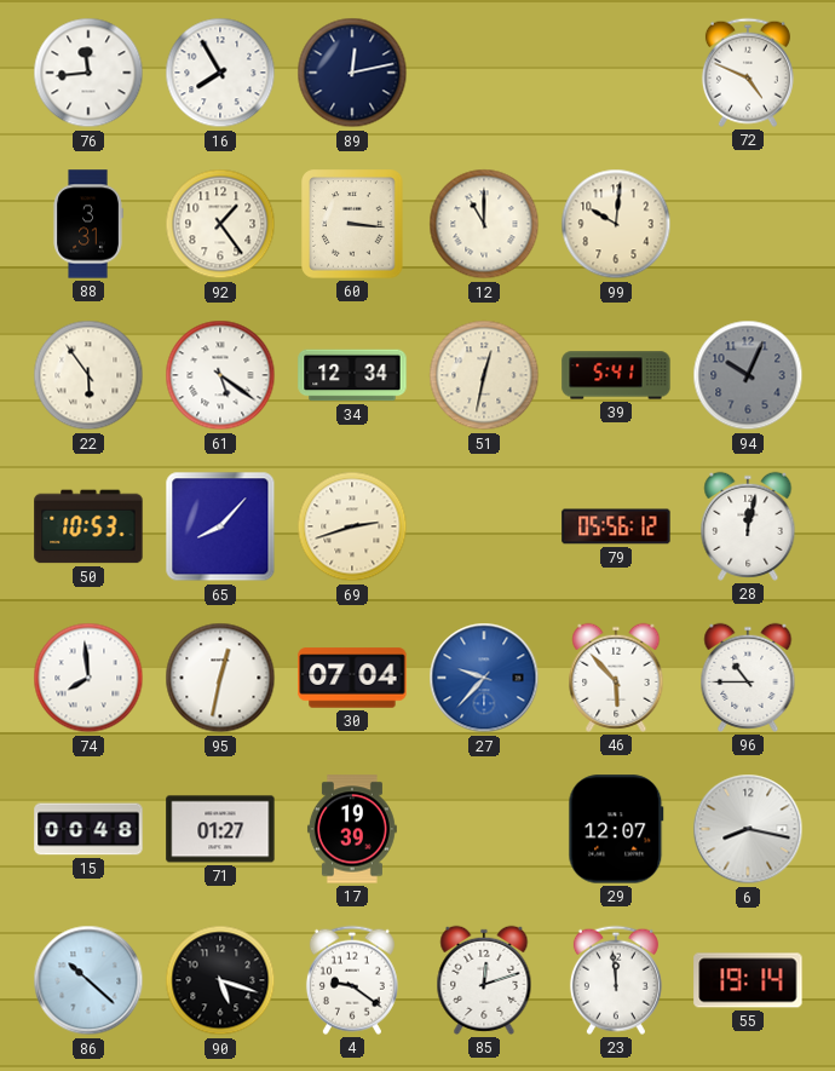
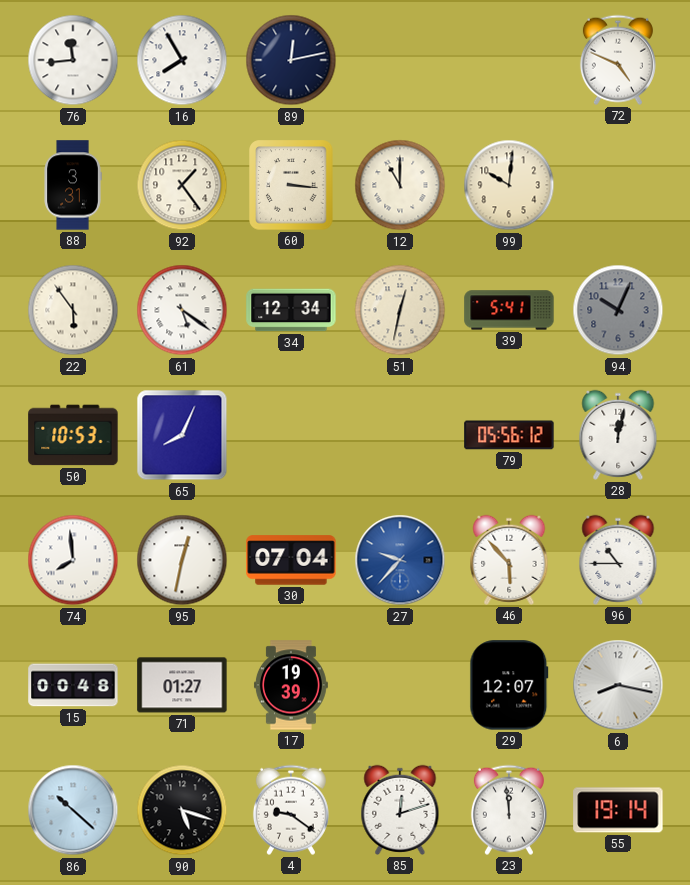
65: 8:07 -> 8:04
69: 2:42 -> none
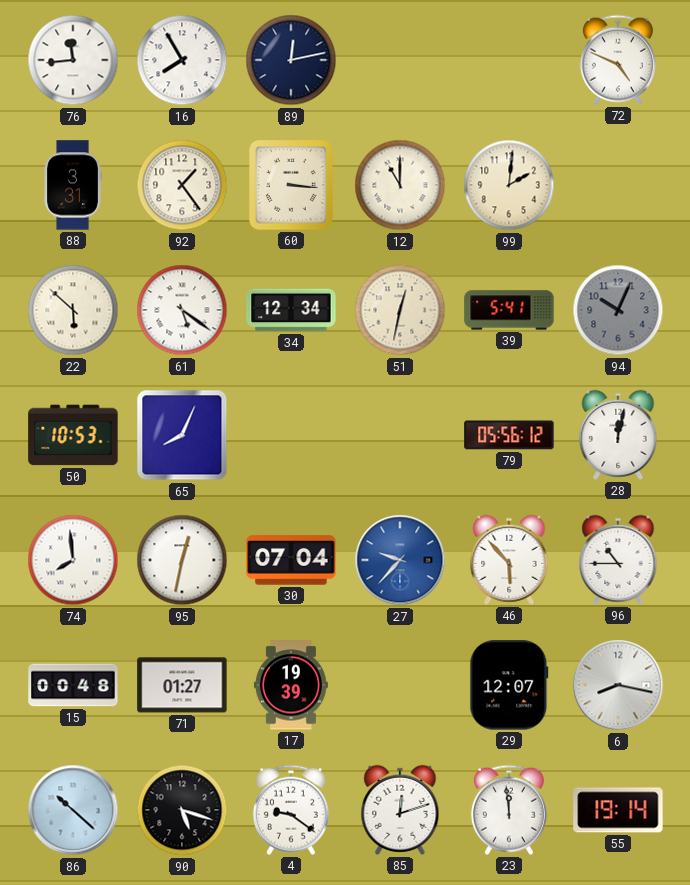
99: 10:01 -> 2:01
22: 5:54 -> 5:52
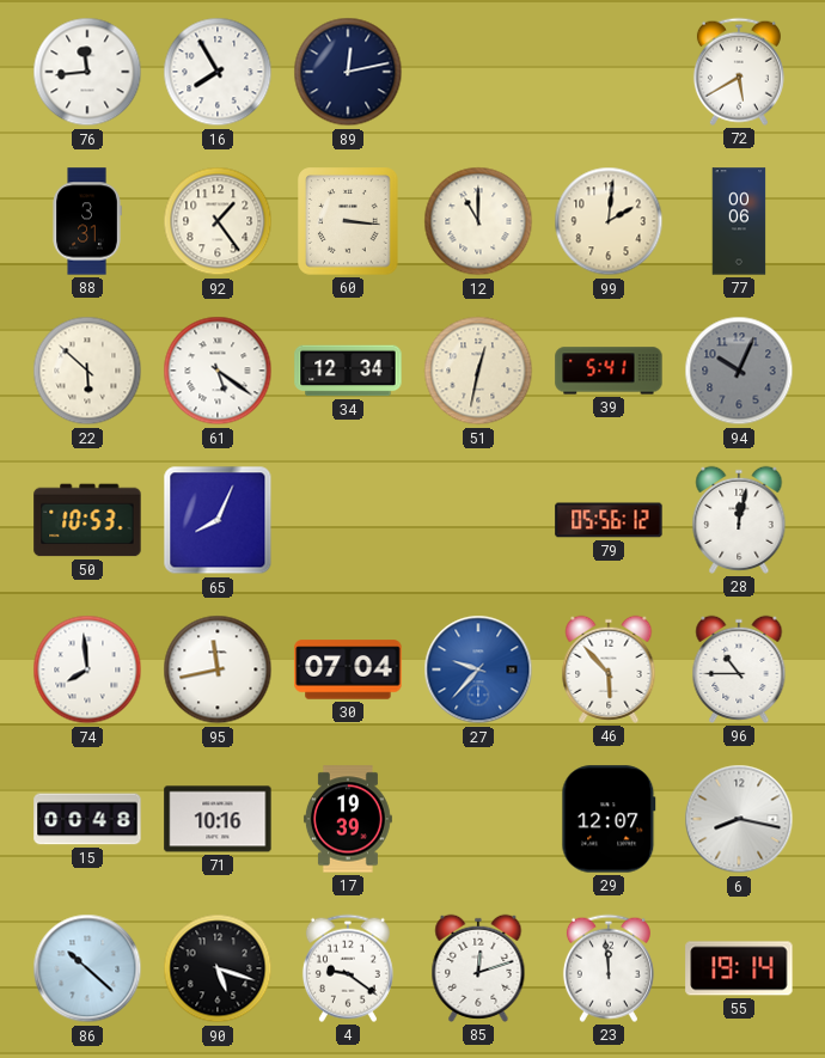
72: 4:49 -> 5:40
77: none -> 00:06
95: 12:32 -> 11:43
71: 01:27 -> 10:16
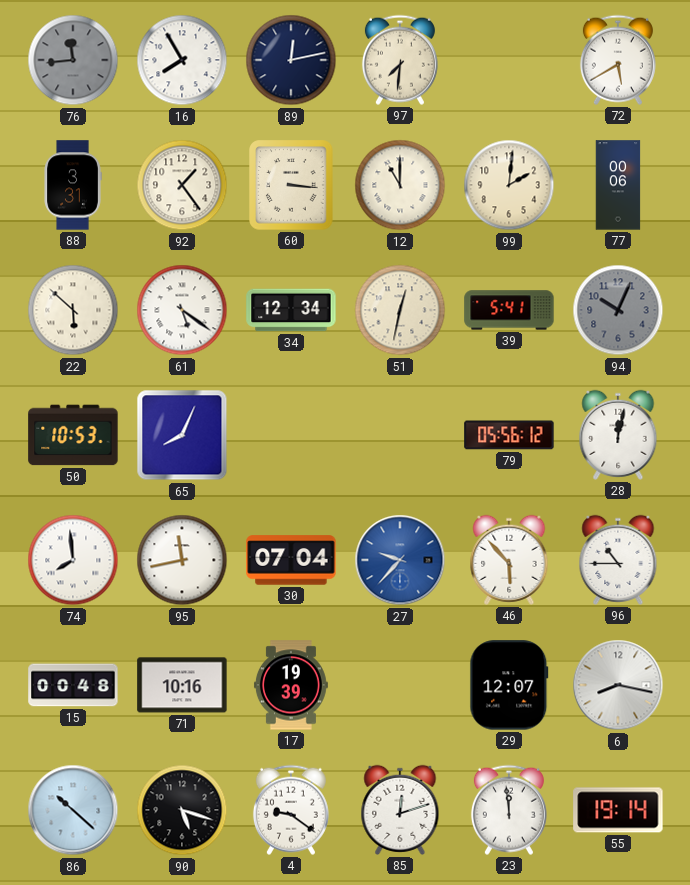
76 dial: white -> grey
97: none -> 7:31
